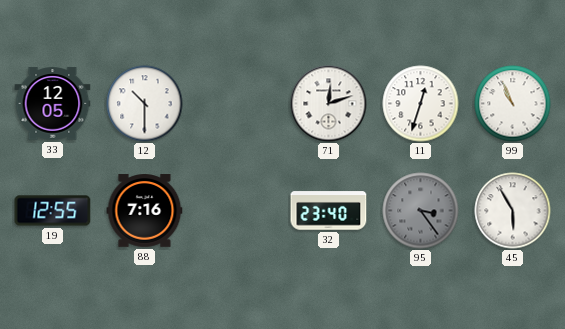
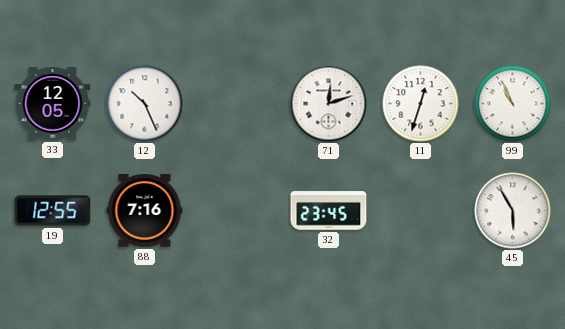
12: 10:30 -> 10:26
32: 23:40 -> 23:45
95: 3:24 -> none
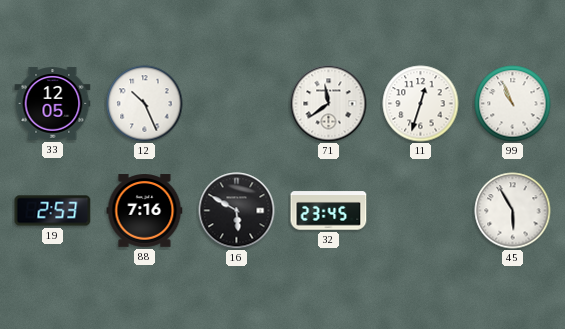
71: 12:12 -> 11:39
19: 12:55 -> 2:53
16: none -> 5:50
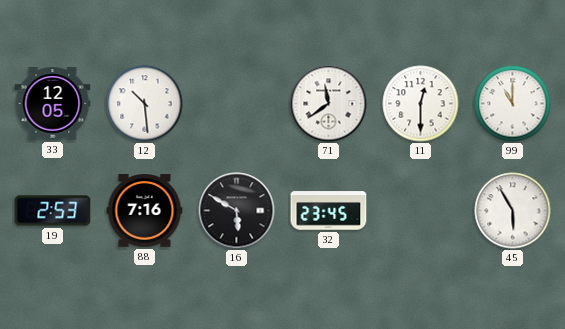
12: 10:26 -> 10:29
11: 12:33 -> 12:30
99: 10:56 -> 11:00
